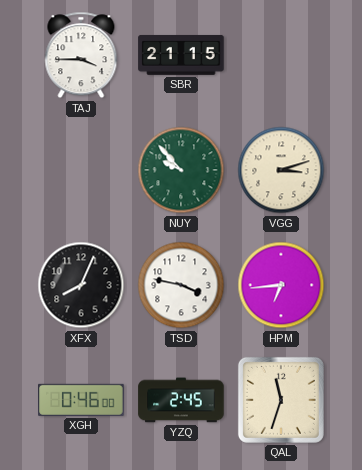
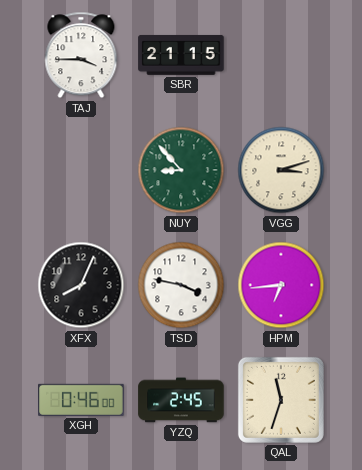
NUY: 9:53 -> 8:53
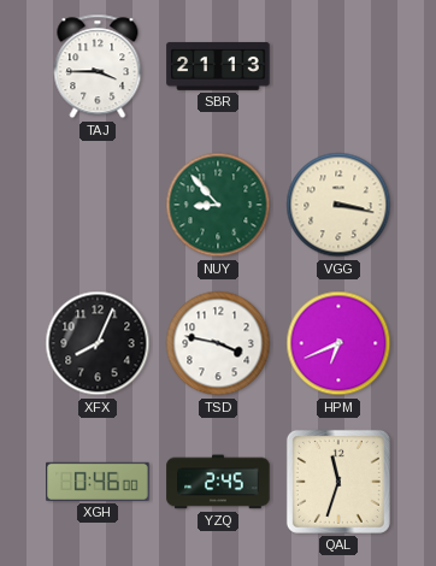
SBR: 21:15 -> 21:13
VGG: 3:12 -> 3:17
HPM: 6:44 -> 6:41
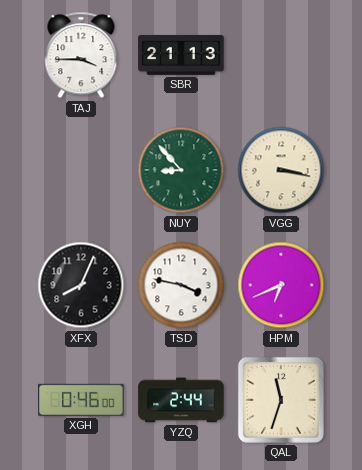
YZQ: 2:45 -> 2:44
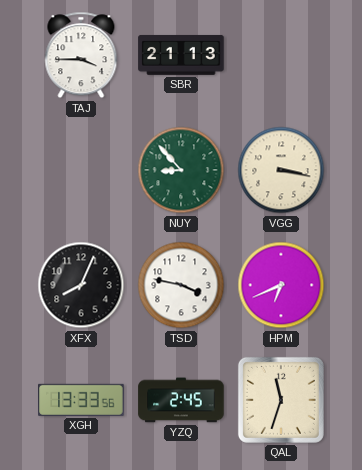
XGH: 0:46 -> 13:33
YZQ: 2:44 -> 2:45
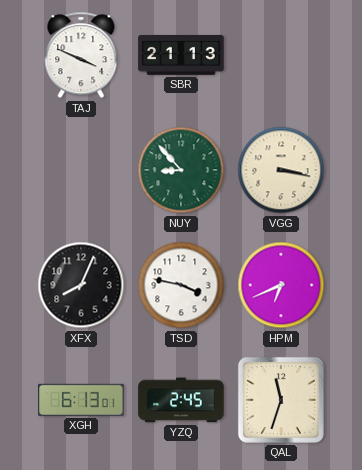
TAJ: 3:45 -> 3:49
XGH: 13:33 -> 6:13
